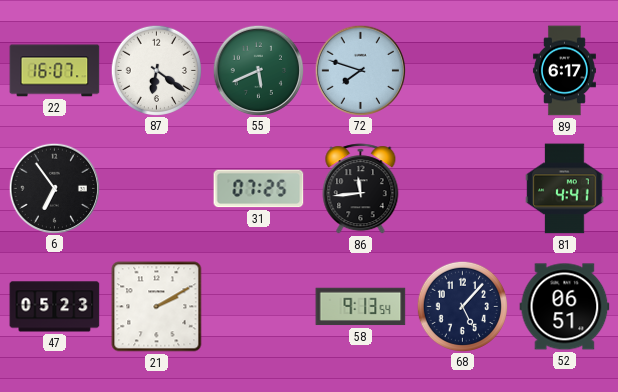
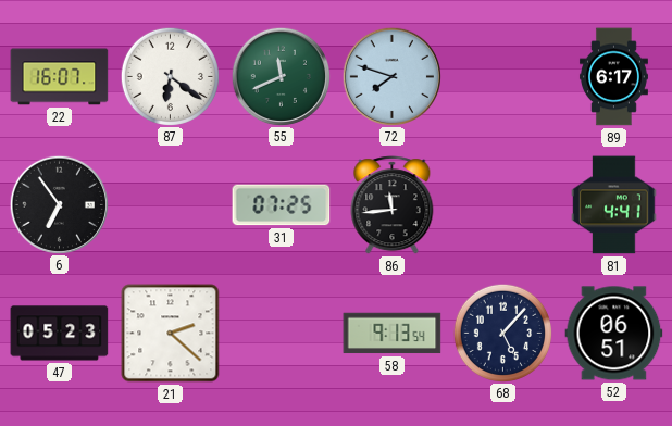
55: 5:41 -> 11:41
21: 2:10 -> 2:22
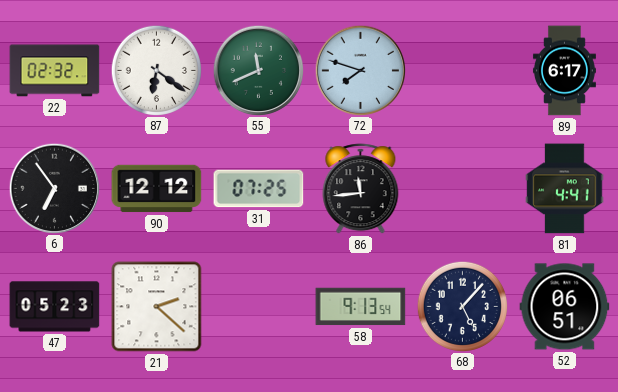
22: 16:07 -> 02:32
90: none -> 12:12
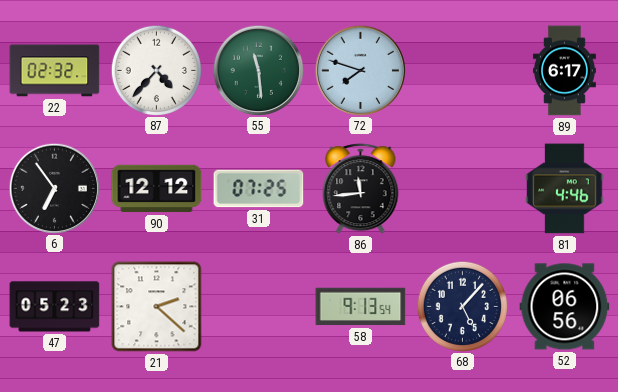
87: 6:21 -> 4:37
55: 11:41 -> 11:29
81: 4:41 -> 4:46
52: 06:51 -> 06:56
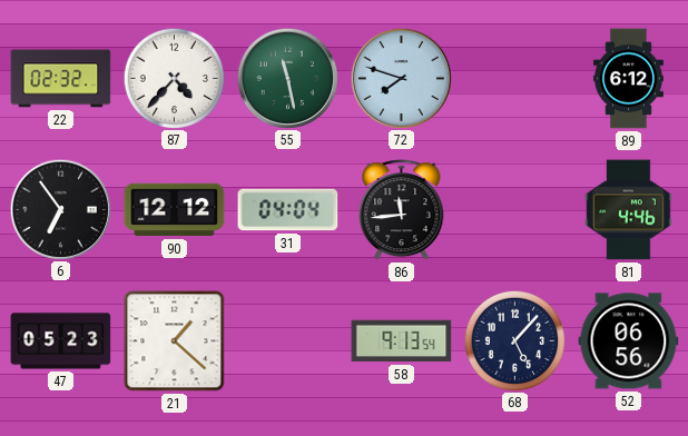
55: 11:29 -> 11:28
89: 6:17 -> 6:12
31: 07:25 -> 04:04
21: 2:22 -> 1:22
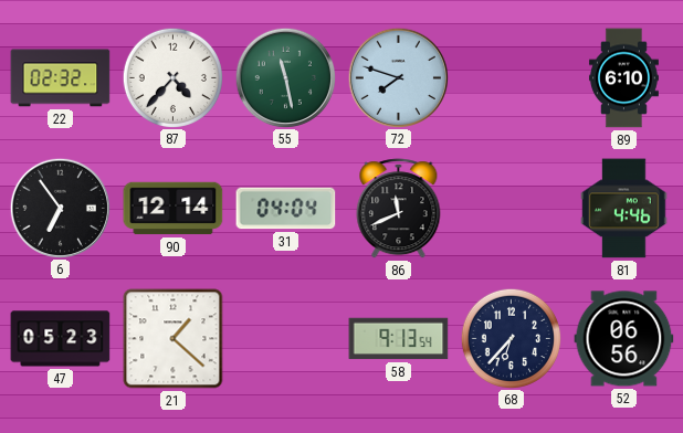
89: 6:12 -> 6:10
90: 12:12 -> 12:14
86: 11:44 -> 11:41
68: 5:07 -> 6:37
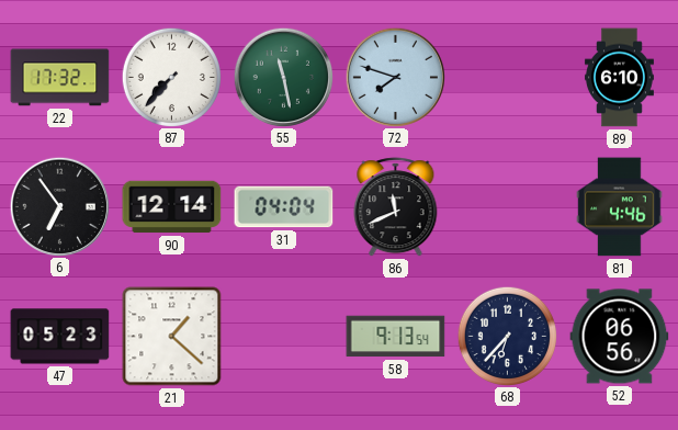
22: 02:32 -> 17:32
87: 4:37 -> 7:37
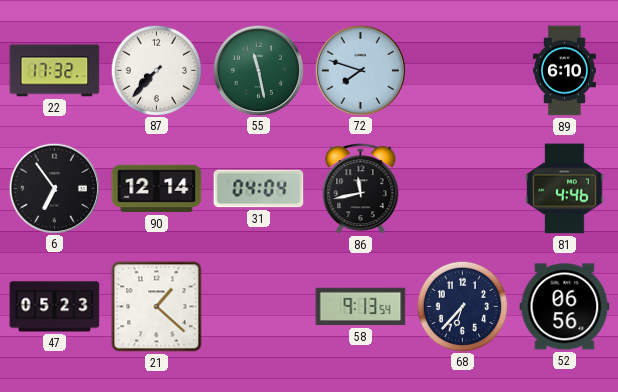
86: 11:41 -> 11:43
